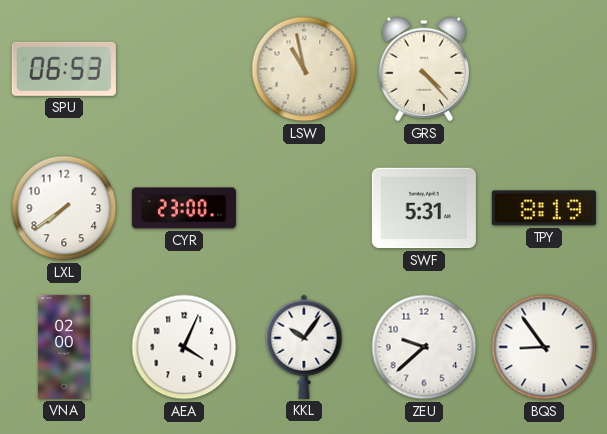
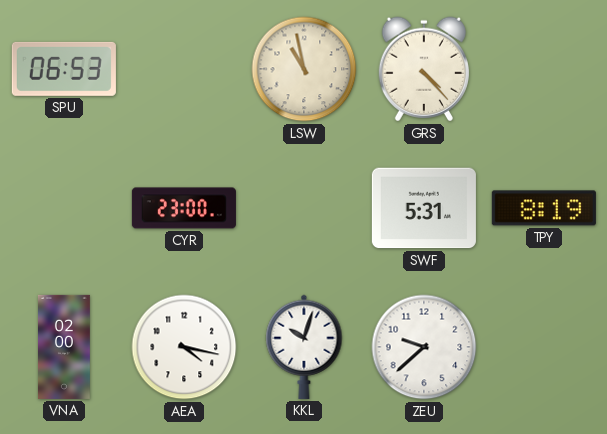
LXL: 7:39 -> none
AEA: 4:04 -> 4:17
KKL: 10:06 -> 10:03
BQS: 8:54 -> none
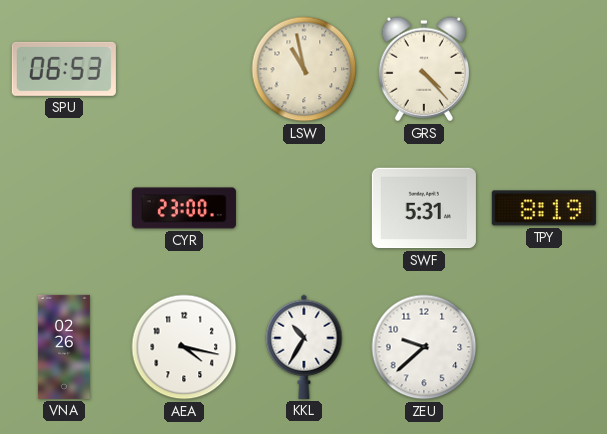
VNA: 02:00 -> 02:26
KKL: 10:03 -> 10:35
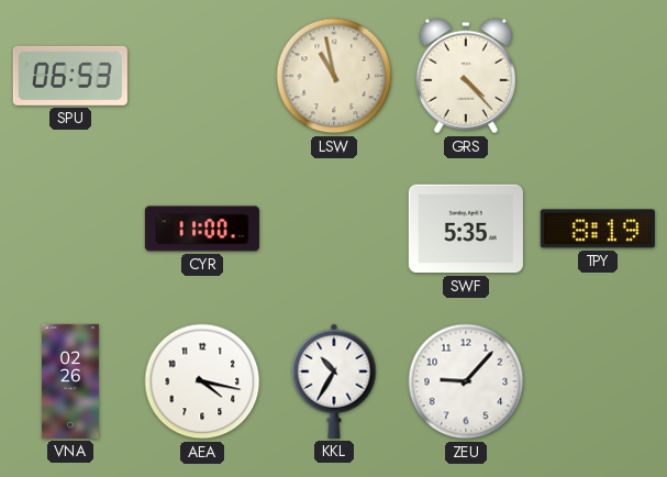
CYR: 23:00 -> 11:00
SWF: 5:31 -> 5:35
ZEU: 9:38 -> 9:07
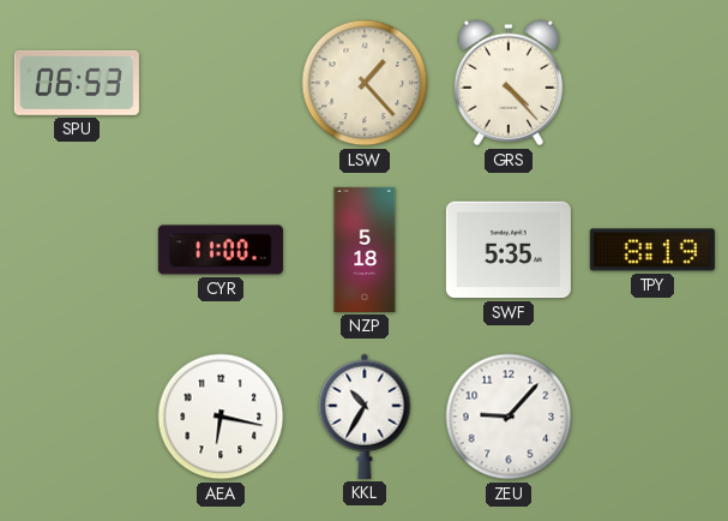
LSW: 10:58 -> 1:23
NZP: none -> 5:18
VNA: 02:26 -> none
AEA: 4:17 -> 6:17
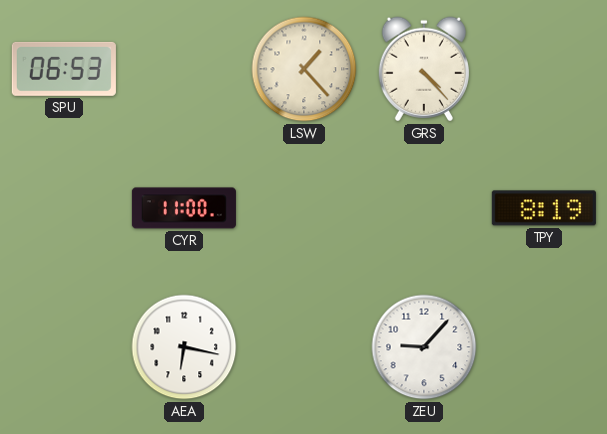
NZP: 5:18 -> none
SWF: 5:35 -> none
KKL: 10:35 -> none
